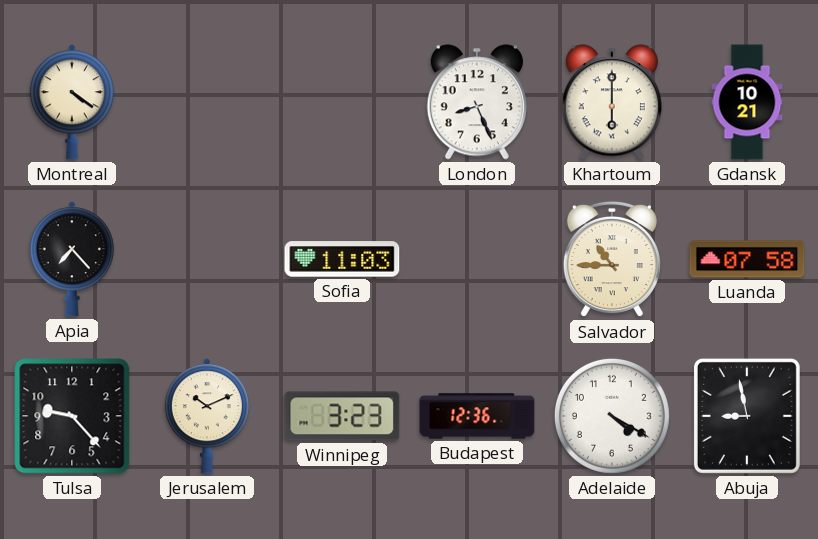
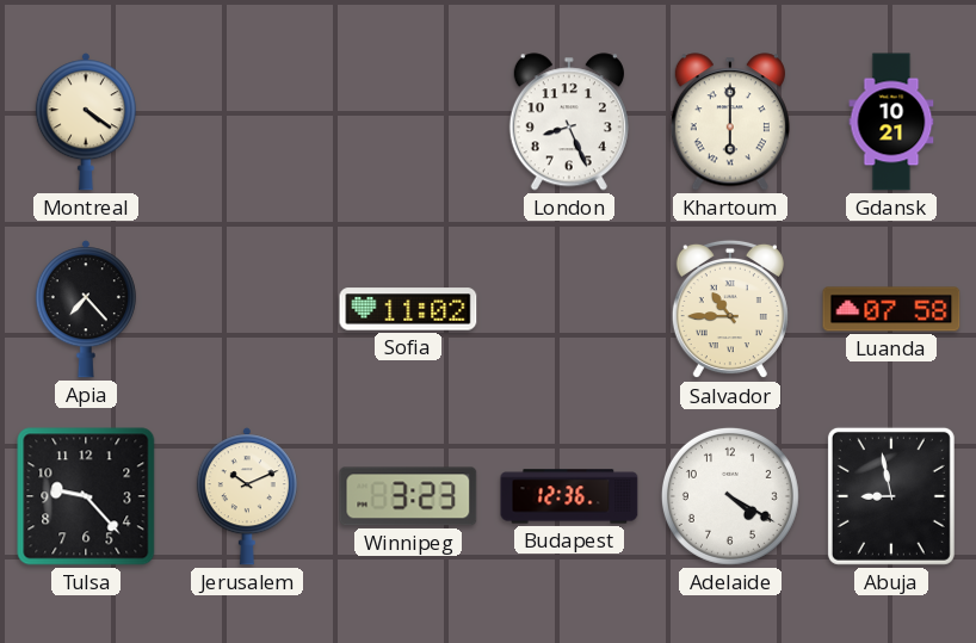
Sofia: 11:03 -> 11:02
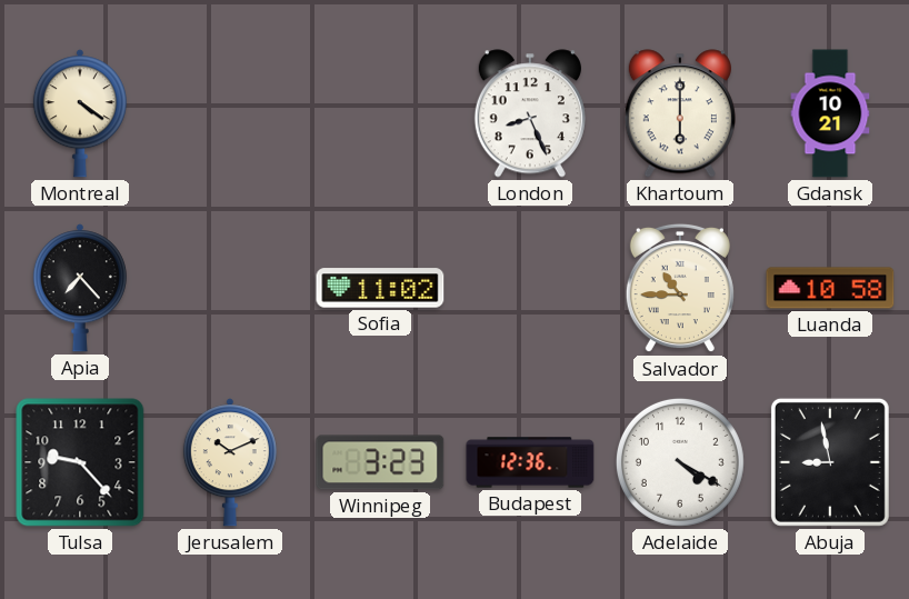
Luanda: 07:58 -> 10:58
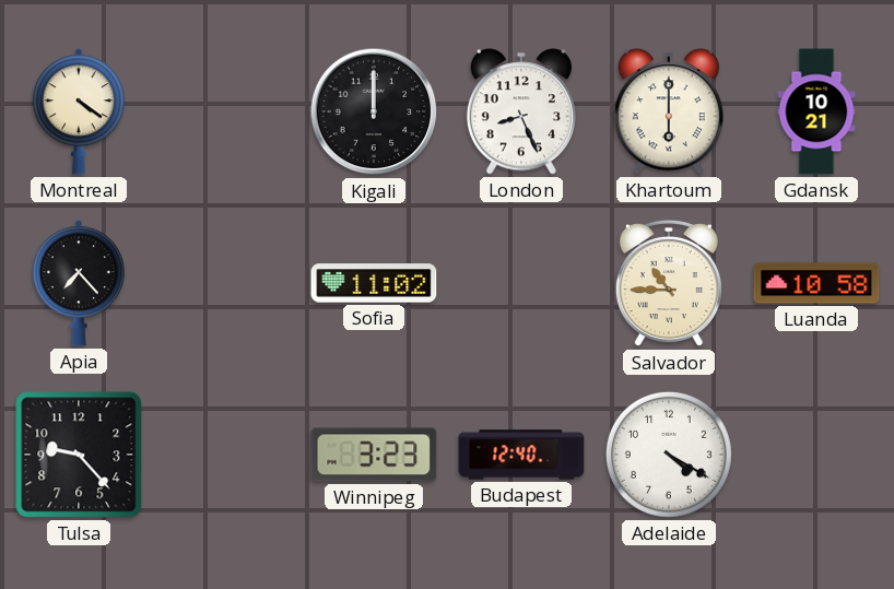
Kigali: none -> 12:00
Jerusalem: 10:11 -> none
Budapest: 12:36 -> 12:40
Abuja: 8:58 -> none
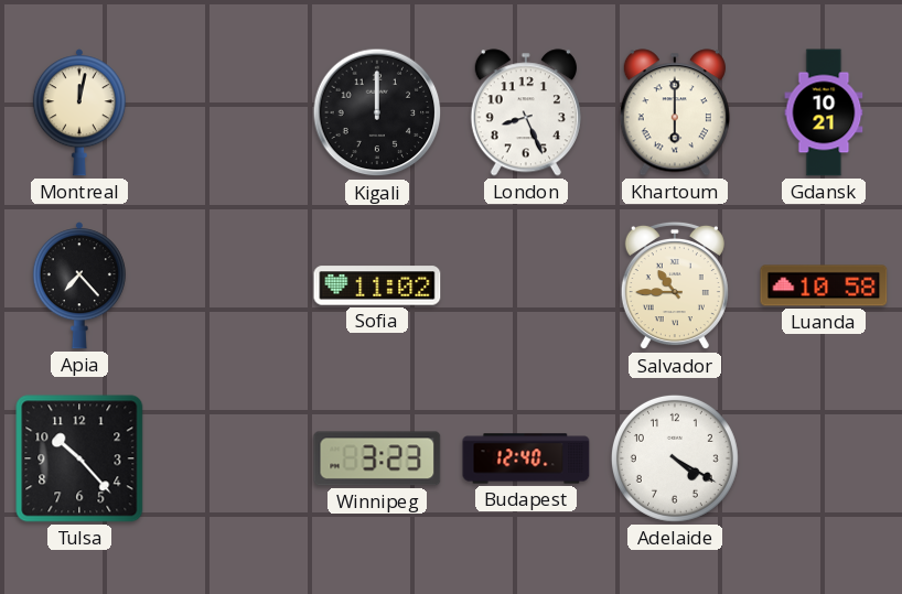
Montreal: 4:21 -> 12:02
Tulsa: 9:23 -> 10:23
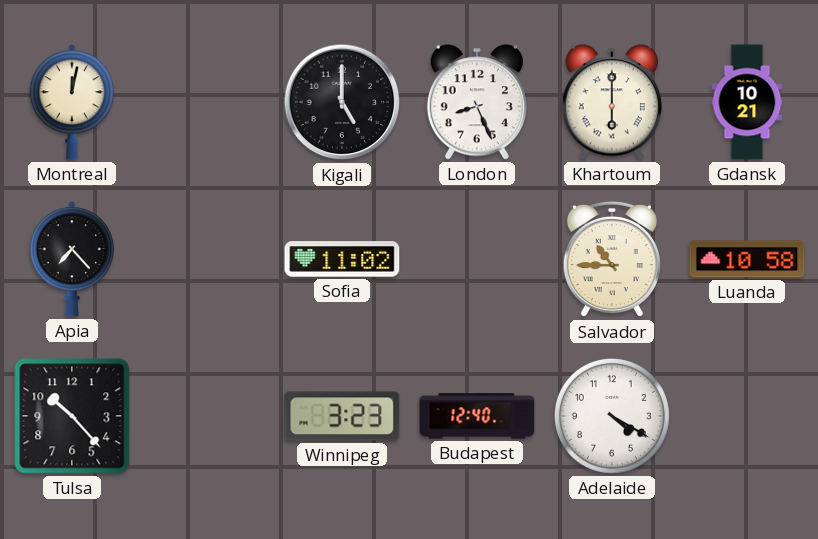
Kigali: 12:00 -> 5:00
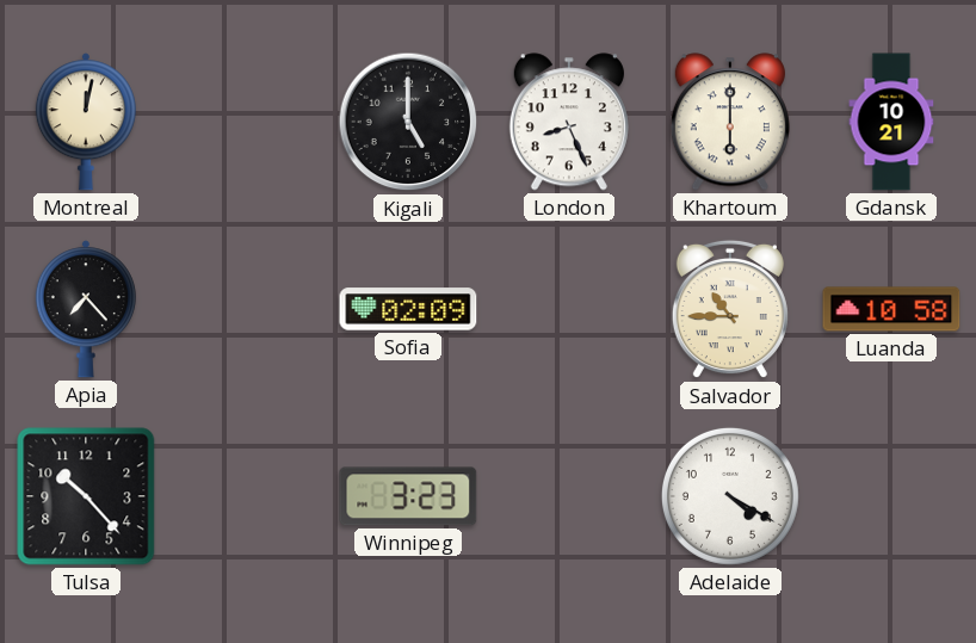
Sofia: 11:02 -> 02:09
Budapest: 12:40 -> none
